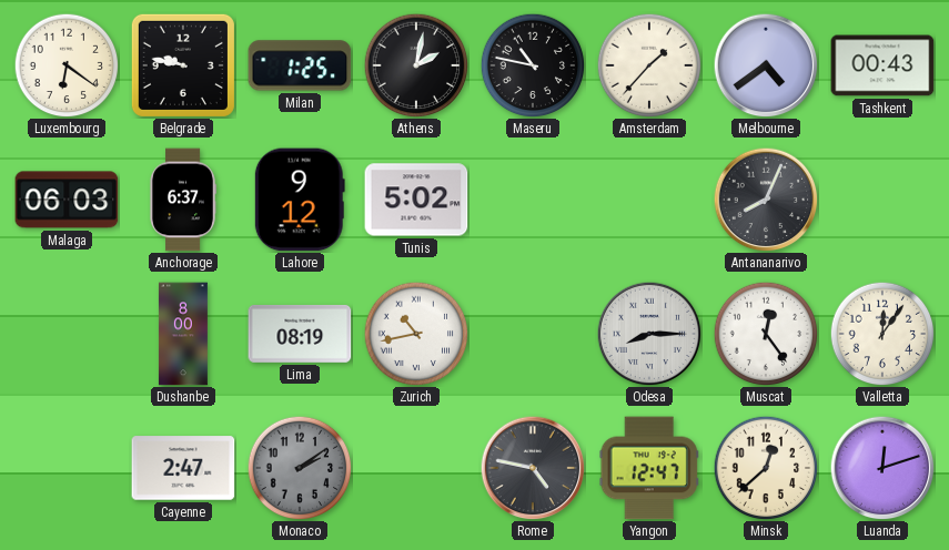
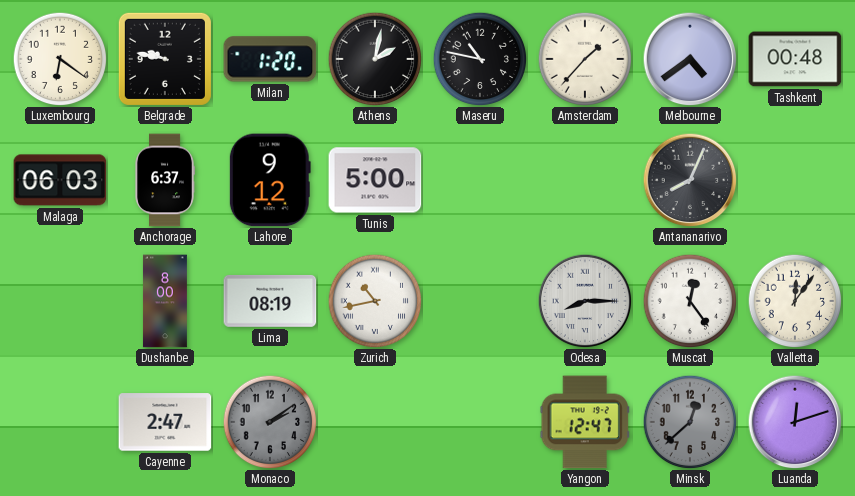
Milan: 1:25 -> 1:20
Tashkent: 00:43 -> 00:48
Tunis: 5:02 -> 5:00
Rome: 4:47 -> none
Minsk dial: cream -> grey
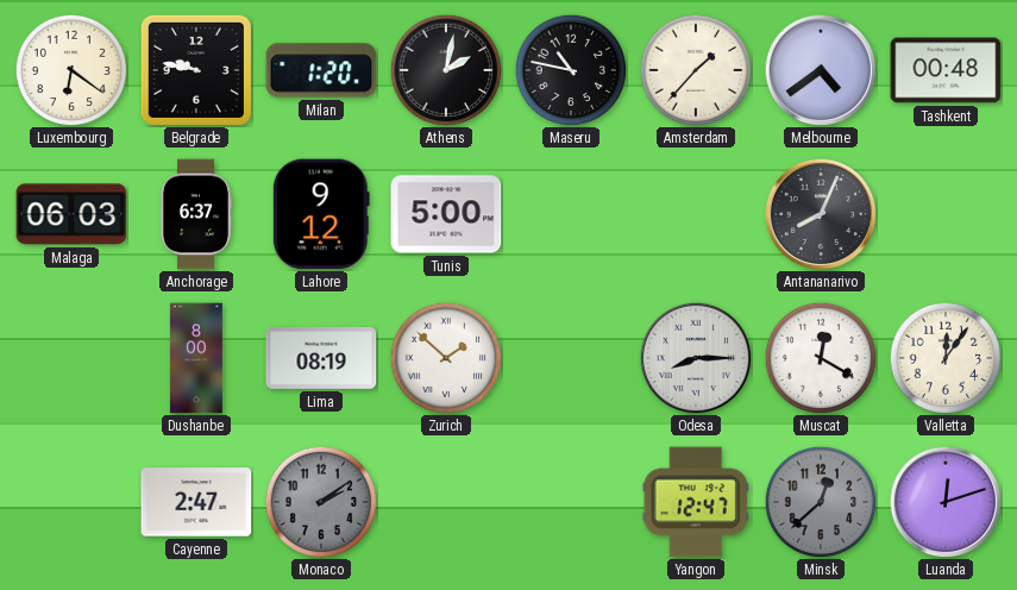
Zurich: 10:43 -> 1:52
Muscat: 12:24 -> 12:20
